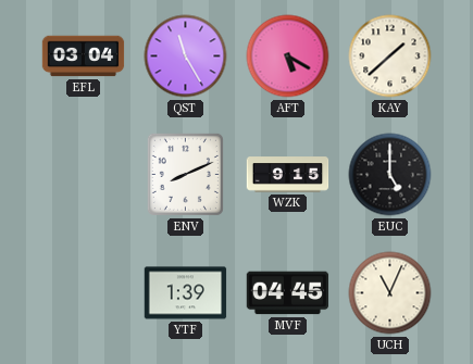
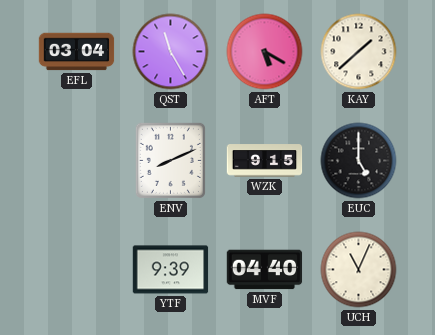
YTF: 1:39 -> 9:39
MVF: 04:45 -> 04:40
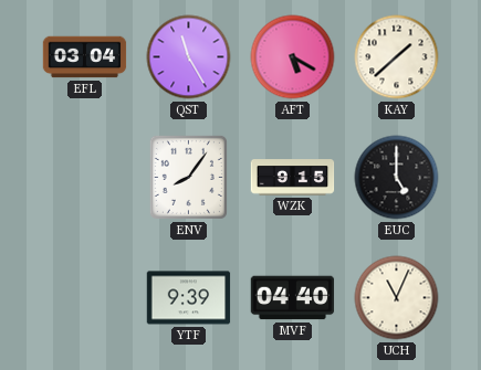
ENV: 8:11 -> 8:06
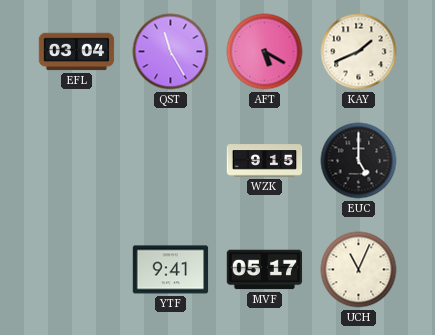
KAY: 1:38 -> 1:41
ENV: 8:06 -> none
YTF: 9:39 -> 9:41
MVF: 04:40 -> 05:17
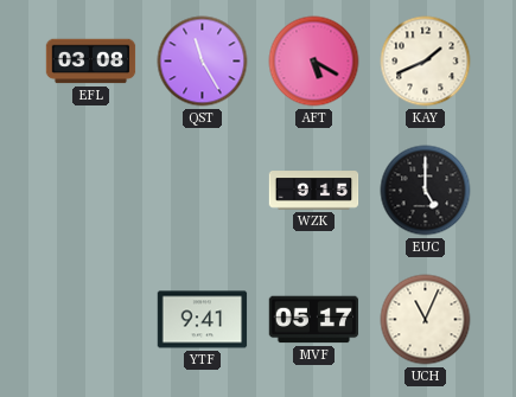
EFL: 03:04 -> 03:08
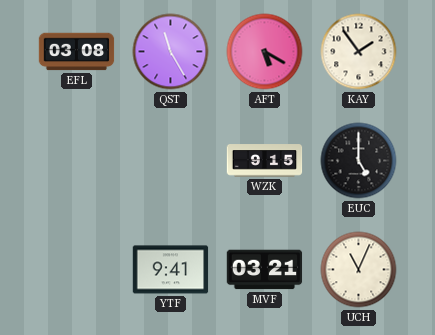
KAY: 1:41 -> 1:54
MVF: 05:17 -> 03:21
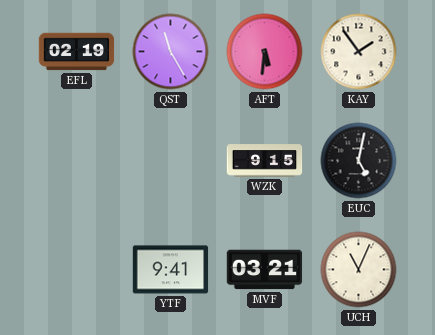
EFL: 03:08 -> 02:19
AFT: 5:20 -> 5:31
EUC: 5:00 -> 5:02
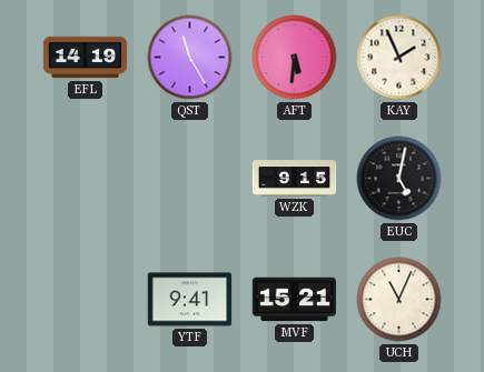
EFL: 02:19 -> 14:19
KAY: 1:54 -> 1:56
MVF: 03:21 -> 15:21
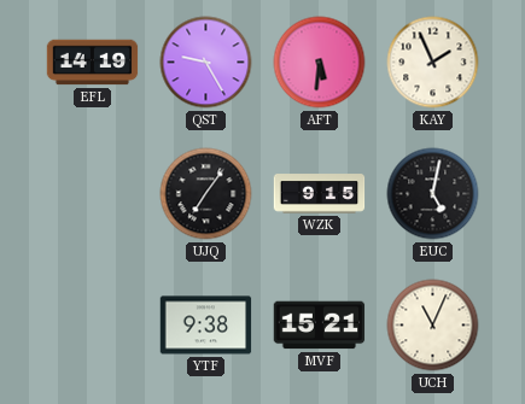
QST: 11:25 -> 9:25
UJQ: none -> 7:06
YTF: 9:41 -> 9:38
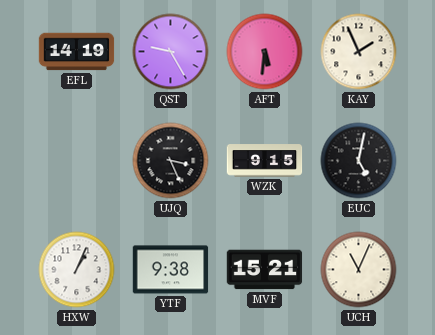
UJQ: 7:06 -> 3:26
HXW: none -> 1:04
